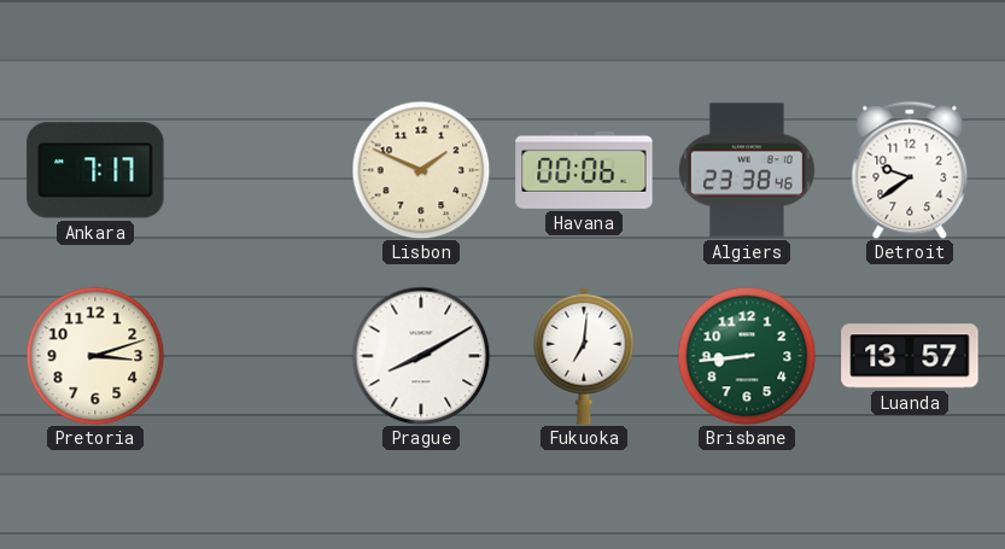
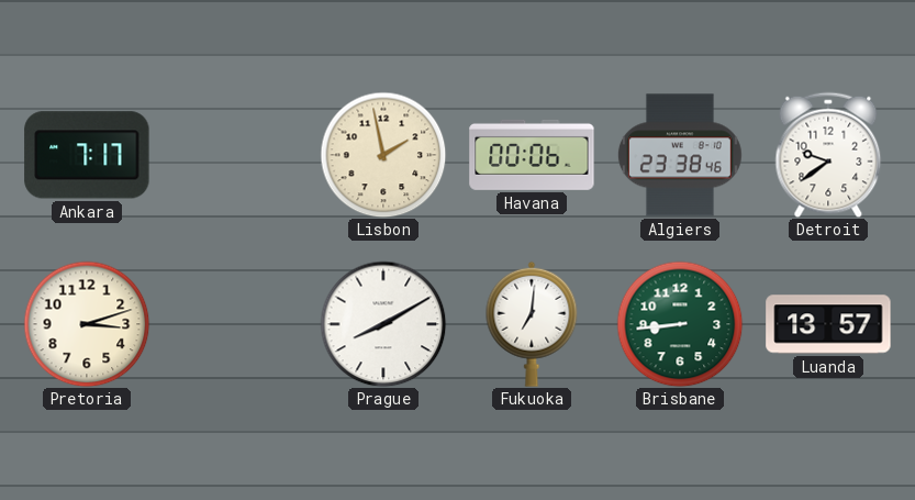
Lisbon: 1:49 -> 1:58
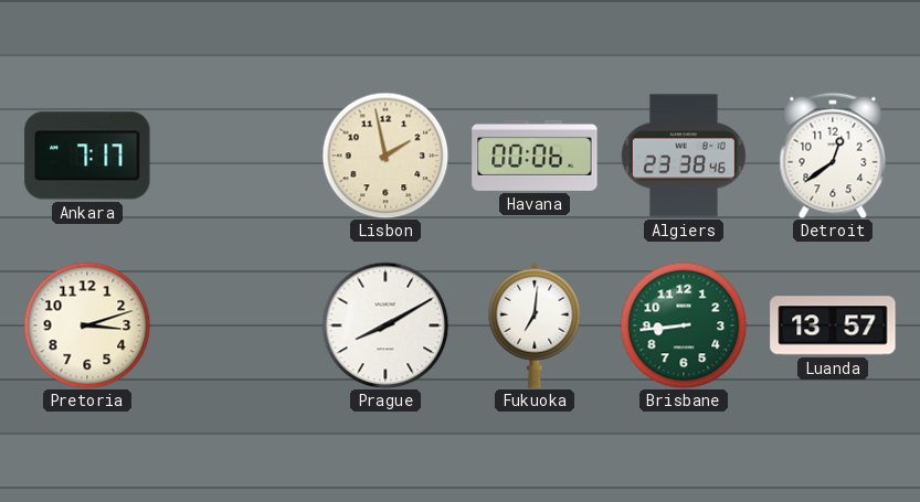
Detroit: 9:39 -> 12:39
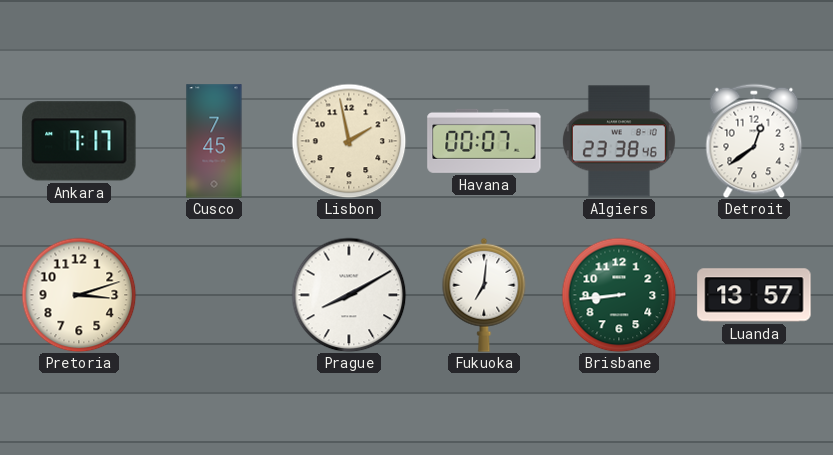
Cusco: none -> 7:45
Havana: 00:06 -> 00:07
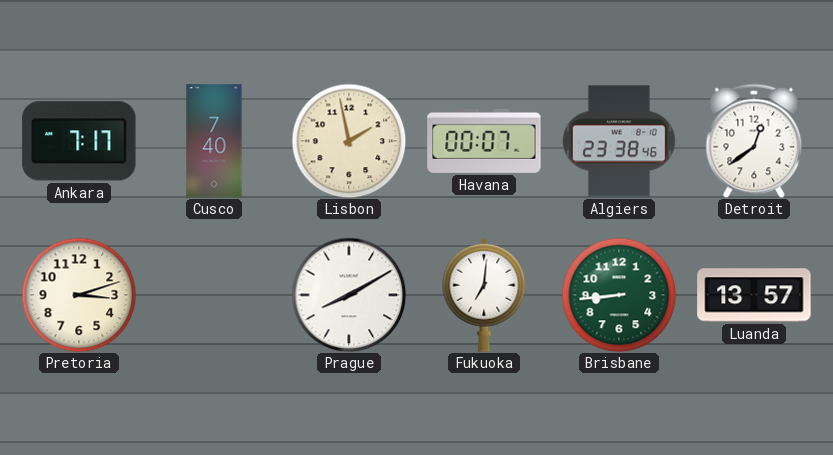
Cusco: 7:45 -> 7:40
